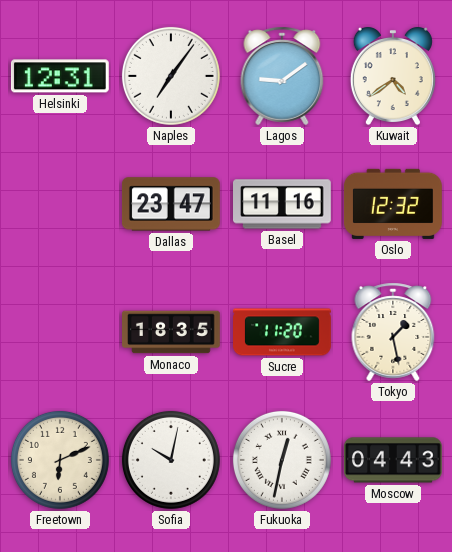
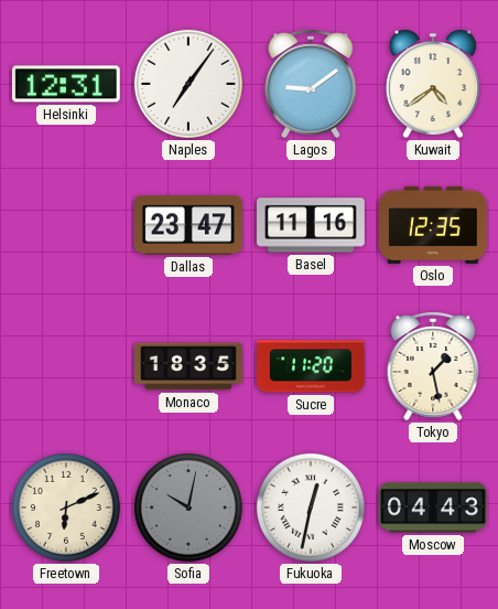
Oslo: 12:32 -> 12:35
Sofia dial: white -> grey
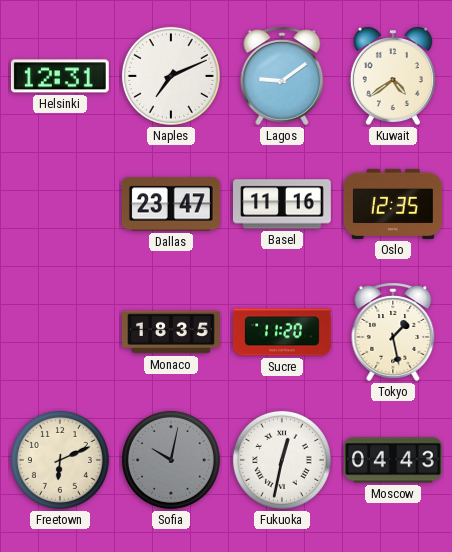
Naples: 7:06 -> 7:11
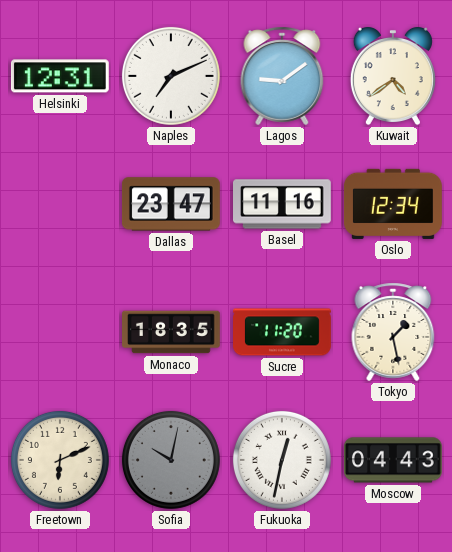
Oslo: 12:35 -> 12:34
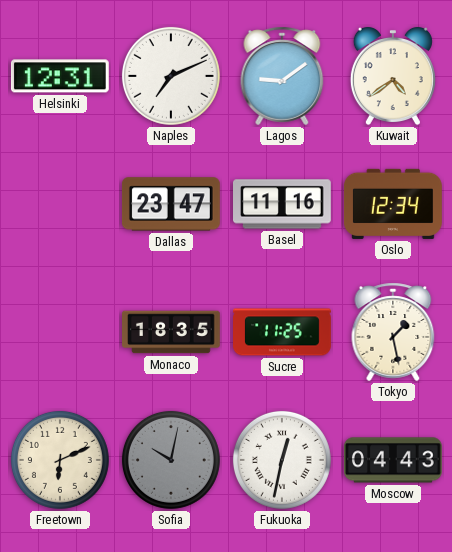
Sucre: 11:20 -> 11:25
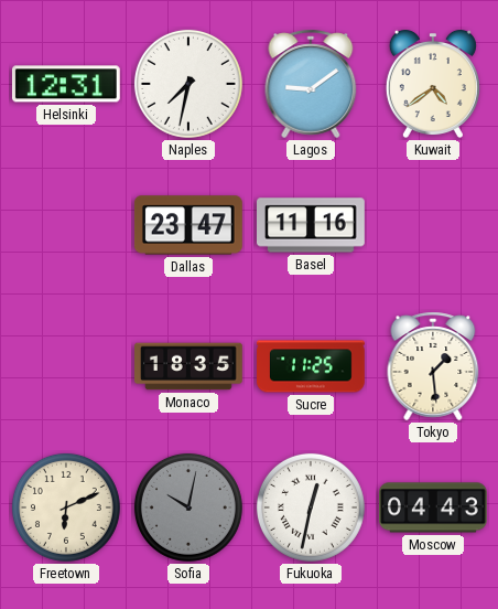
Naples: 7:11 -> 7:32
Oslo: 12:34 -> none
Tokyo: 1:28 -> 1:29
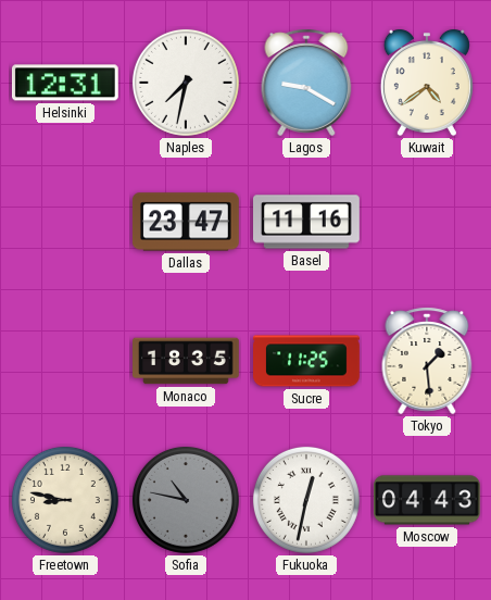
Lagos: 9:09 -> 9:20
Freetown: 6:11 -> 8:47
Sofia: 10:02 -> 10:47
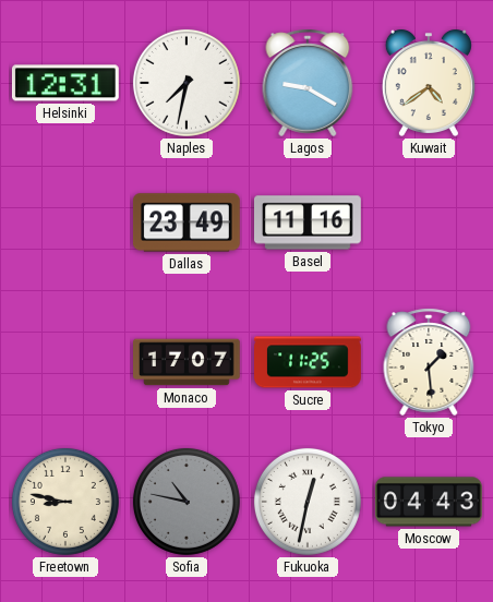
Dallas: 23:47 -> 23:49
Monaco: 18:35 -> 17:07
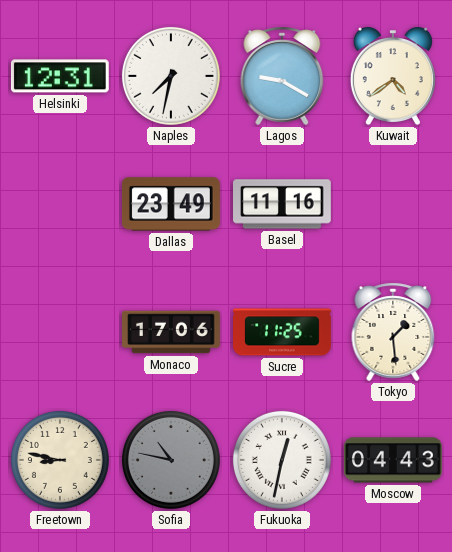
Monaco: 17:07 -> 17:06
